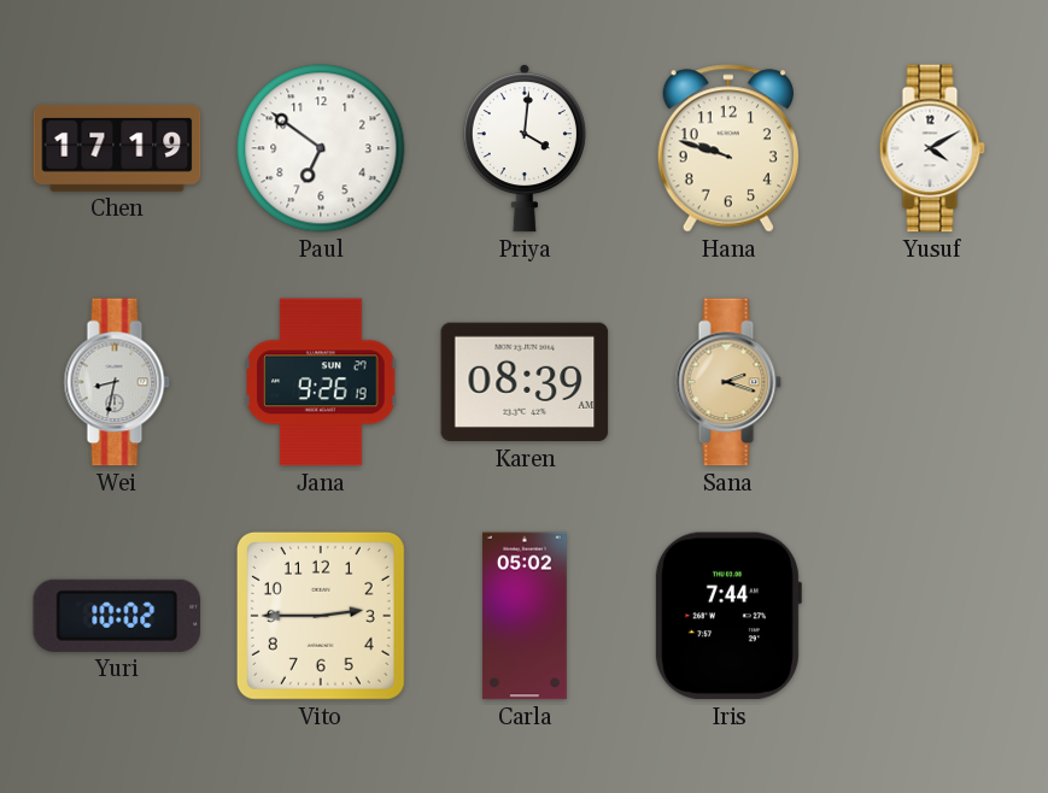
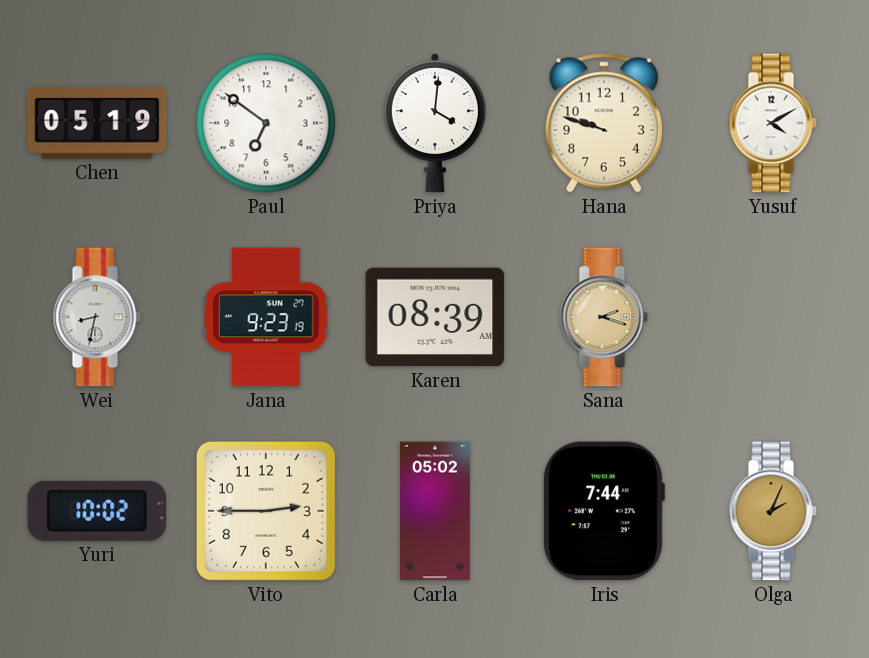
Chen: 17:19 -> 05:19
Jana: 9:26 -> 9:23
Olga: none -> 2:04
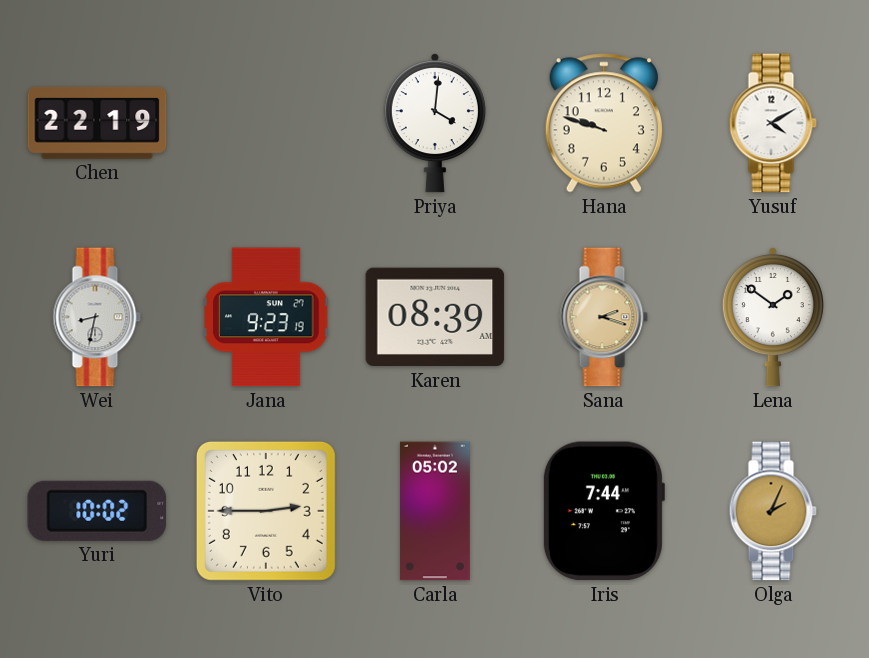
Chen: 05:19 -> 22:19
Paul: 6:51 -> none
Lena: none -> 1:51
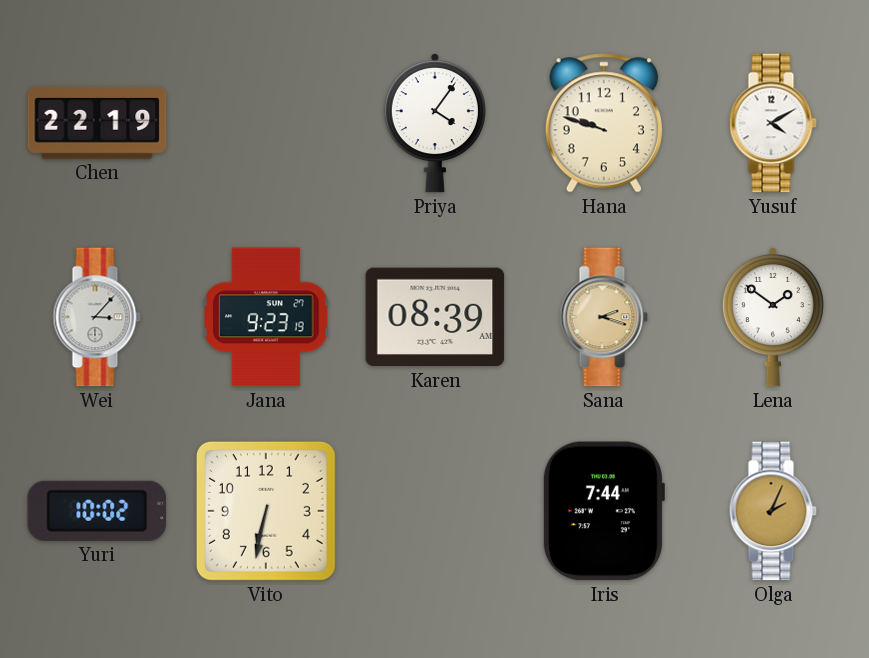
Priya: 4:01 -> 4:06
Wei: 8:32 -> 3:07
Vito: 2:45 -> 6:32
Carla: 05:02 -> none
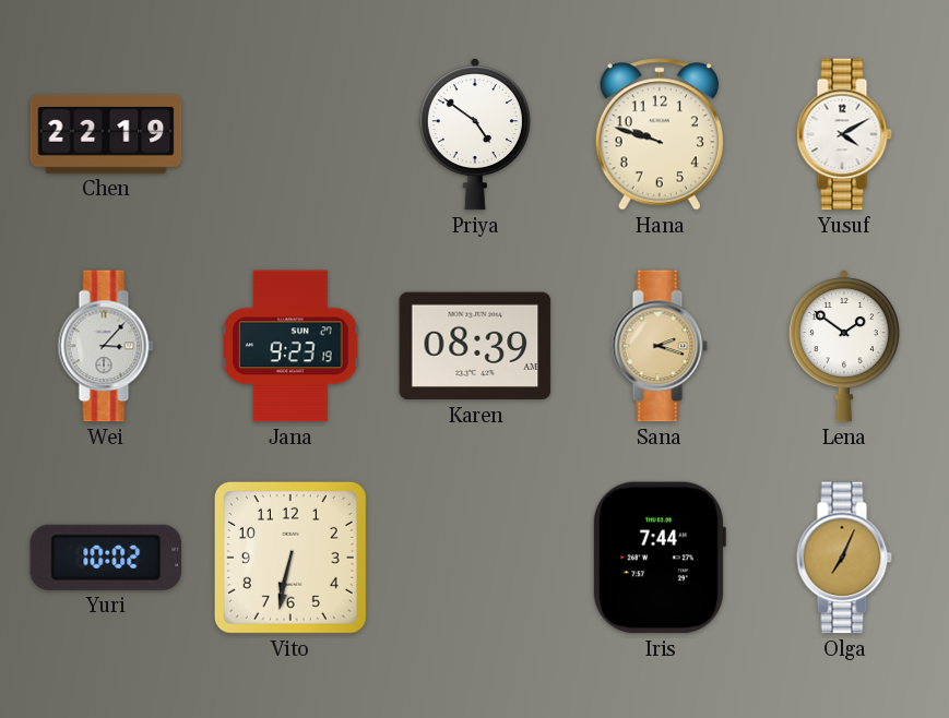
Priya: 4:06 -> 4:51
Olga: 2:04 -> 7:04
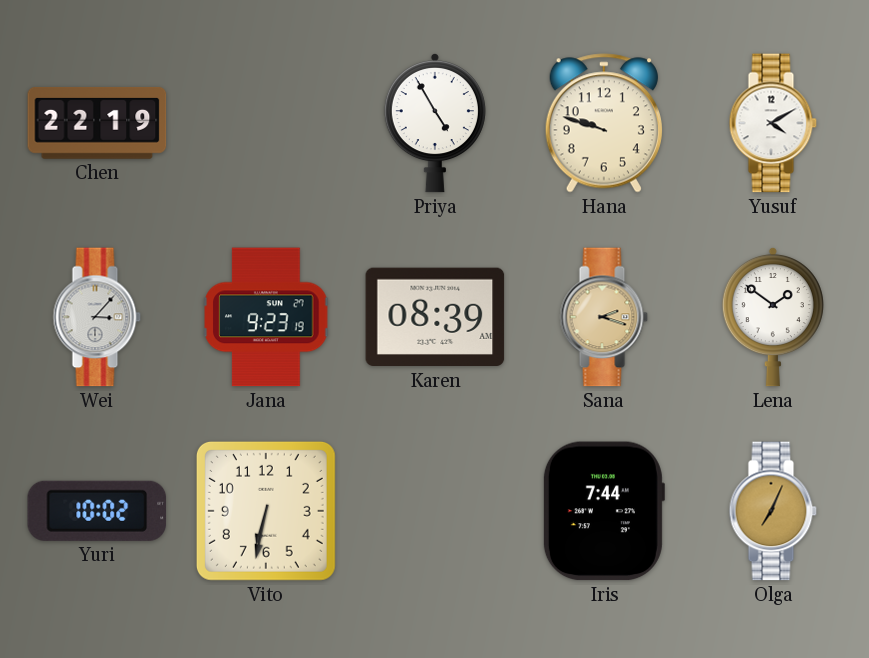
Priya: 4:51 -> 4:55
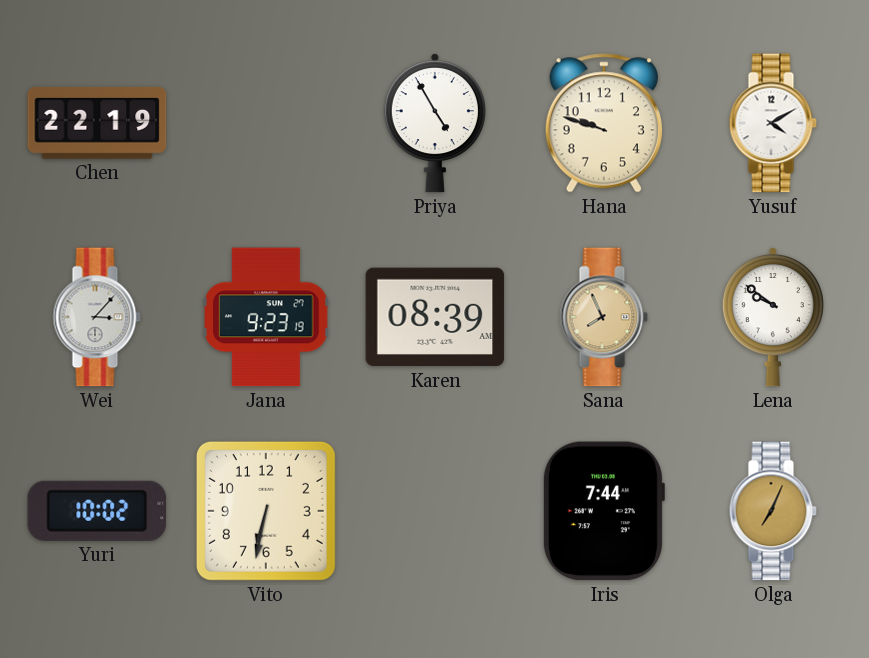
Sana: 2:18 -> 7:56
Lena: 1:51 -> 9:51
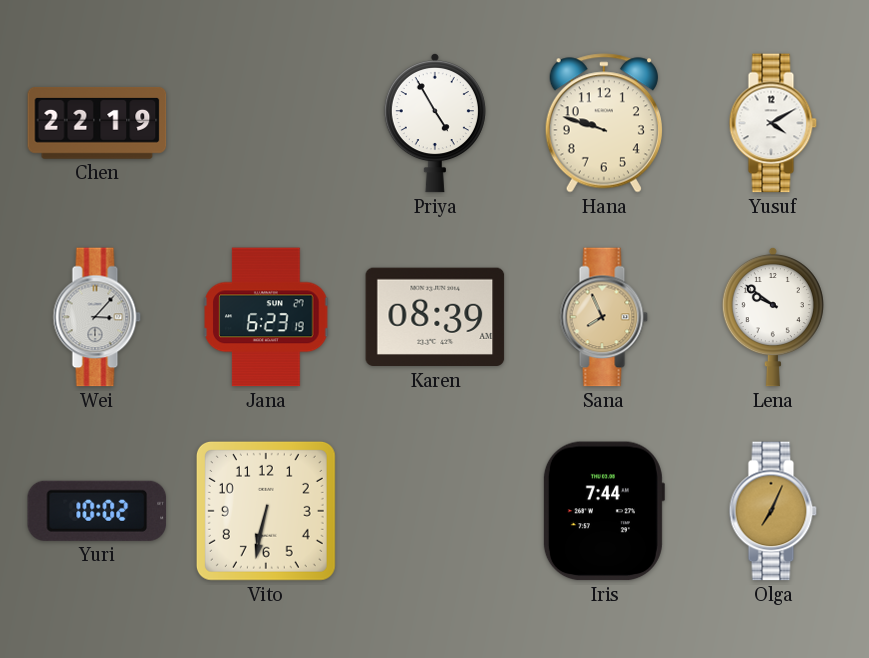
Jana: 9:23 -> 6:23
